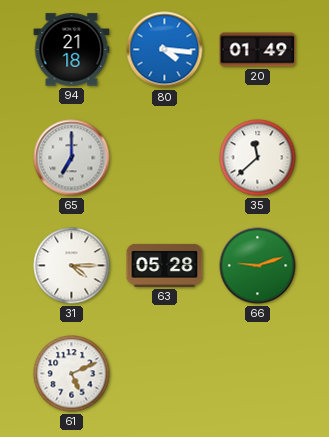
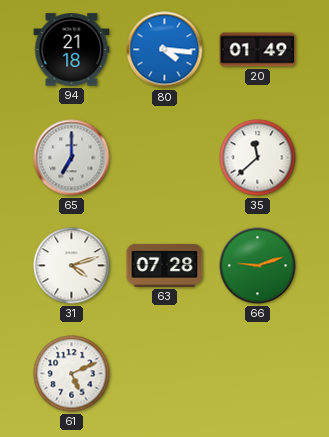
31: 4:15 -> 4:12
63: 05:28 -> 07:28
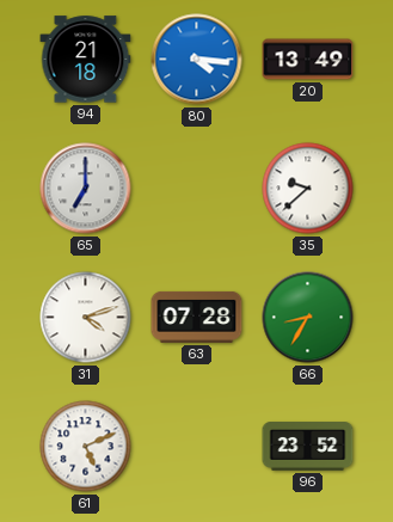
20: 01:49 -> 13:49
35: 11:38 -> 9:38
66: 9:12 -> 8:35
96: none -> 23:52
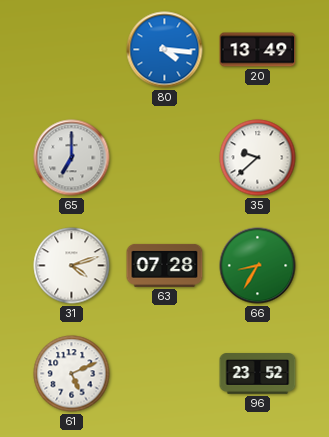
94: 21:18 -> none
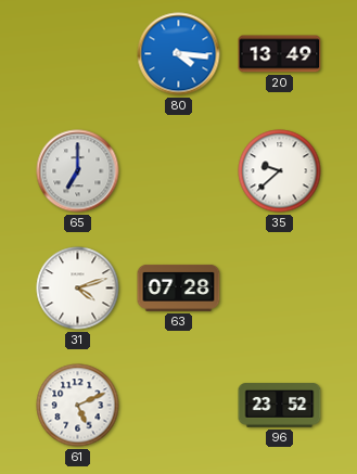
66: 8:35 -> none
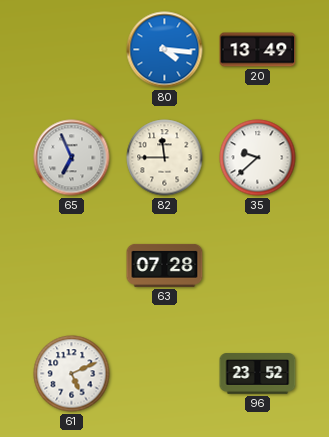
65: 7:00 -> 6:56
82: none -> 11:45
31: 4:12 -> none
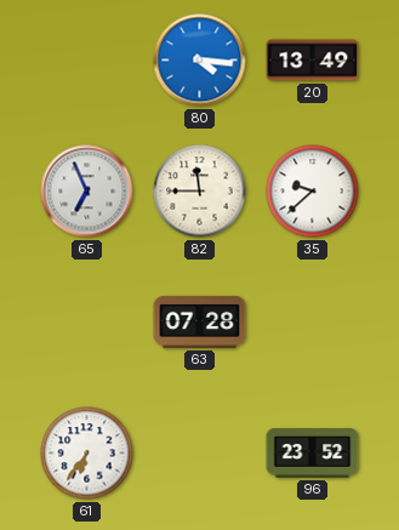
61: 5:11 -> 6:36
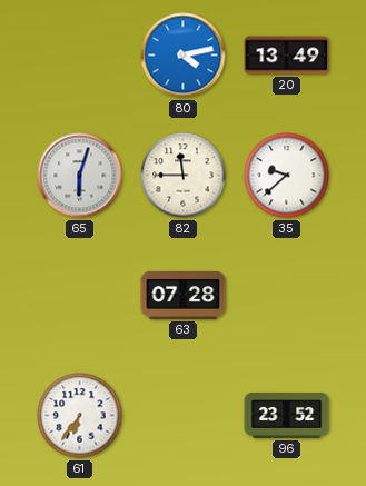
80: 4:16 -> 4:13
65: 6:56 -> 6:03
